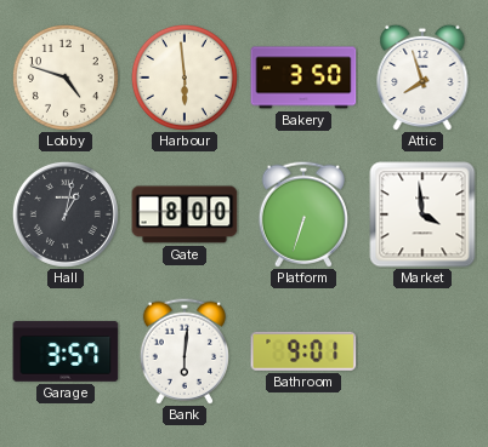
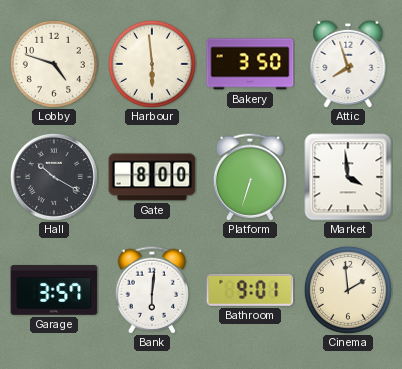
Hall: 1:02 -> 10:20
Cinema: none -> 1:59
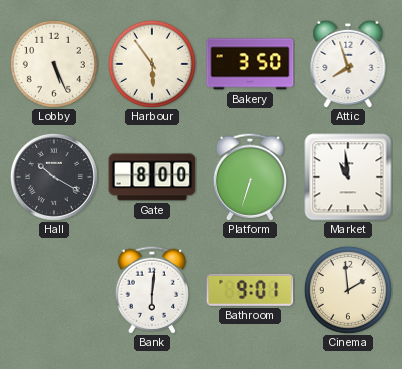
Lobby: 4:48 -> 5:26
Harbour: 5:59 -> 5:54
Market: 3:59 -> 10:59
Garage: 3:57 -> none
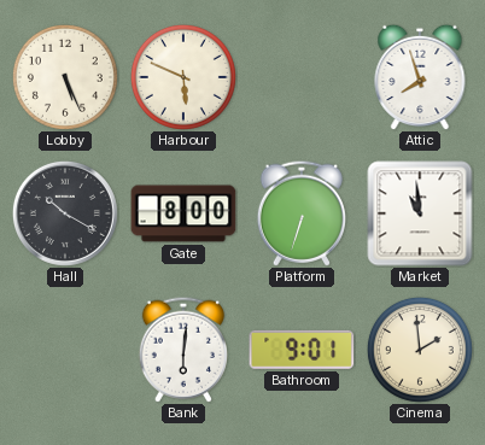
Harbour: 5:54 -> 5:49
Bakery: 3:50 -> none
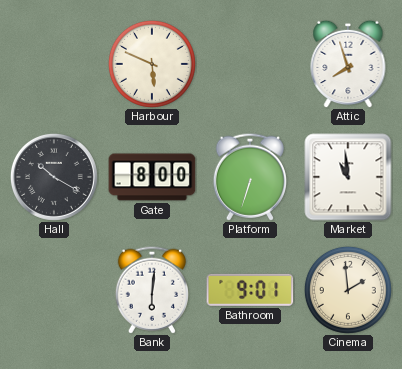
Lobby: 5:26 -> none
